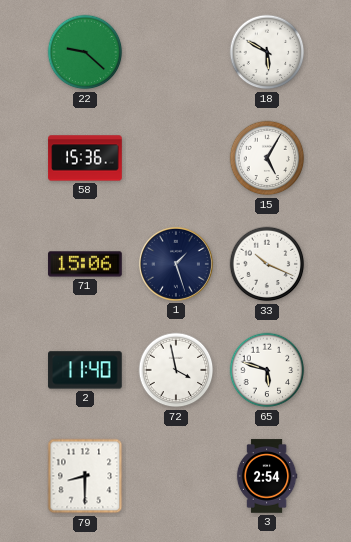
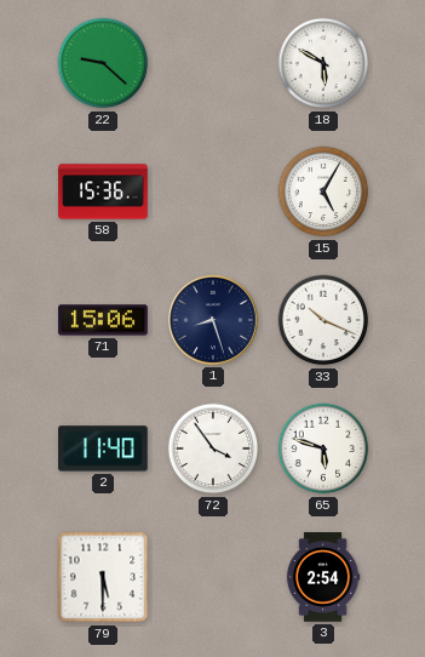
1: 1:27 -> 8:27
72: 3:58 -> 3:54
79: 8:30 -> 5:30
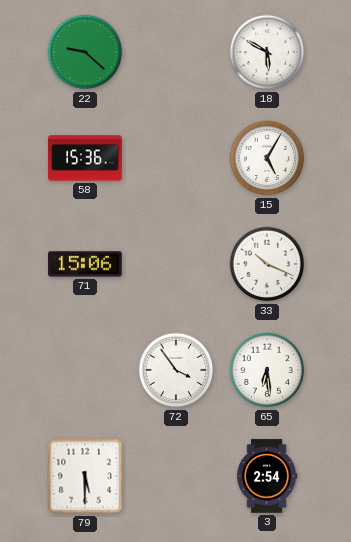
1: 8:27 -> none
2: 11:40 -> none
65: 5:48 -> 6:29
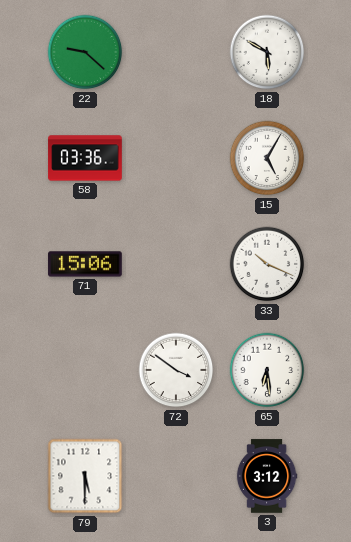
58: 15:36 -> 03:36
72: 3:54 -> 3:51
3: 2:54 -> 3:12
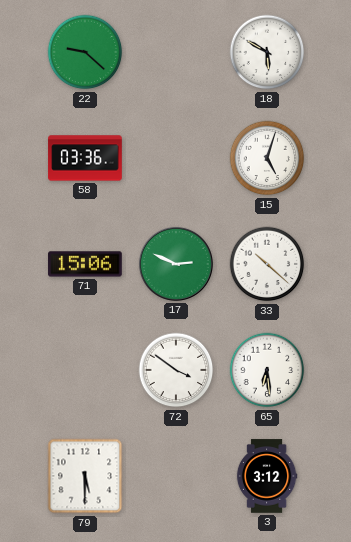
15: 5:05 -> 5:03
17: none -> 2:49
33: 10:19 -> 10:22
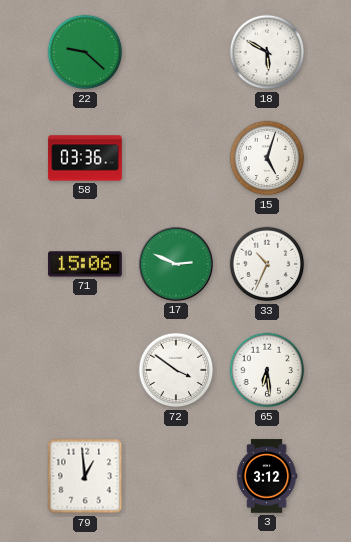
33: 10:22 -> 10:34
79: 5:30 -> 12:59
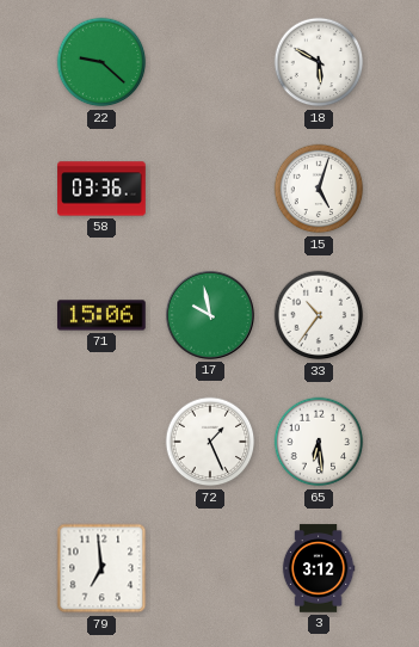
17: 2:49 -> 9:58
33: 10:34 -> 10:36
72: 3:51 -> 1:26
79: 12:59 -> 6:59
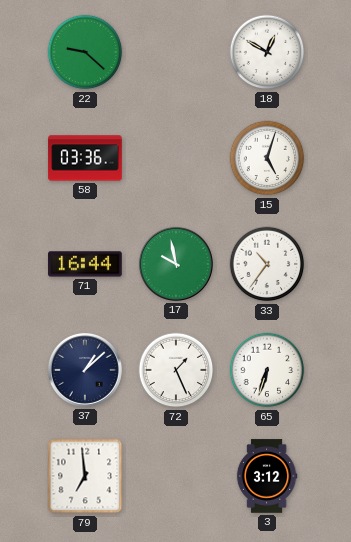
18: 5:50 -> 12:50
71: 15:06 -> 16:44
37: none -> 1:08
65: 6:29 -> 6:33
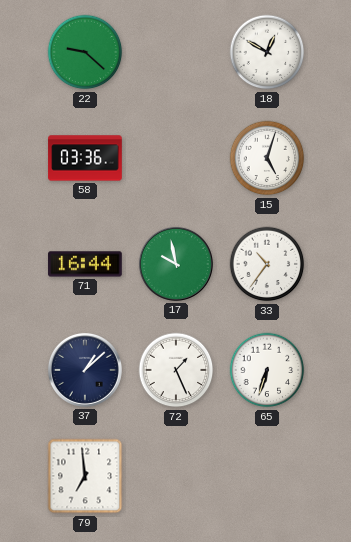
3: 3:12 -> none
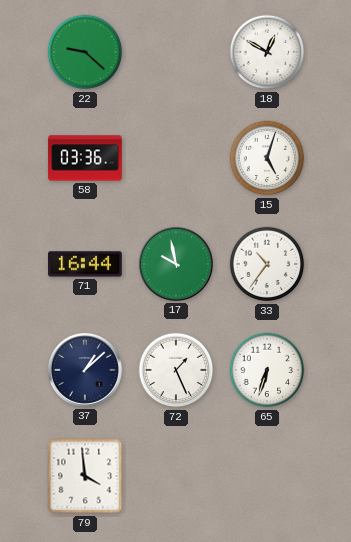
79: 6:59 -> 3:59
